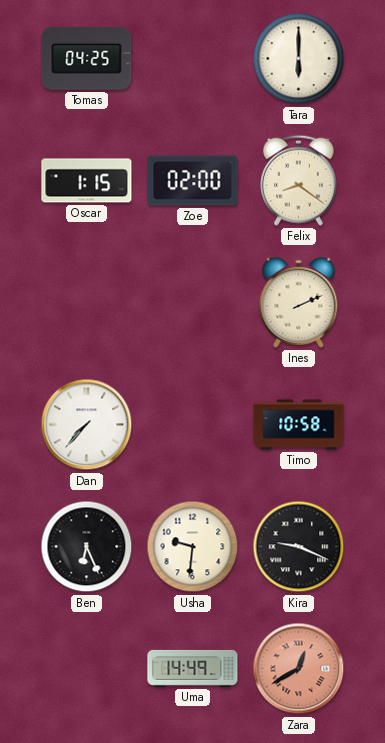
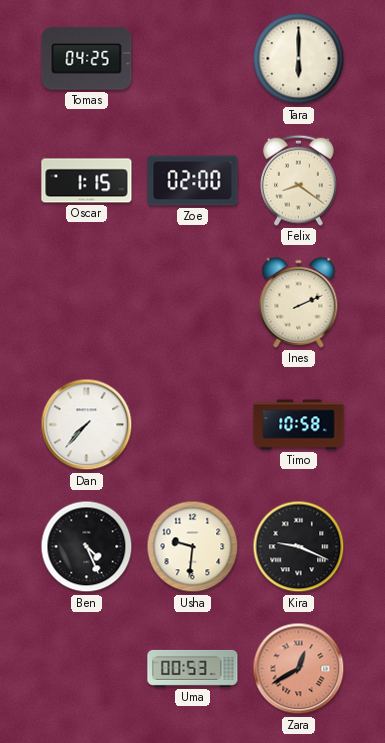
Ben: 6:26 -> 4:26
Uma: 14:49 -> 00:53
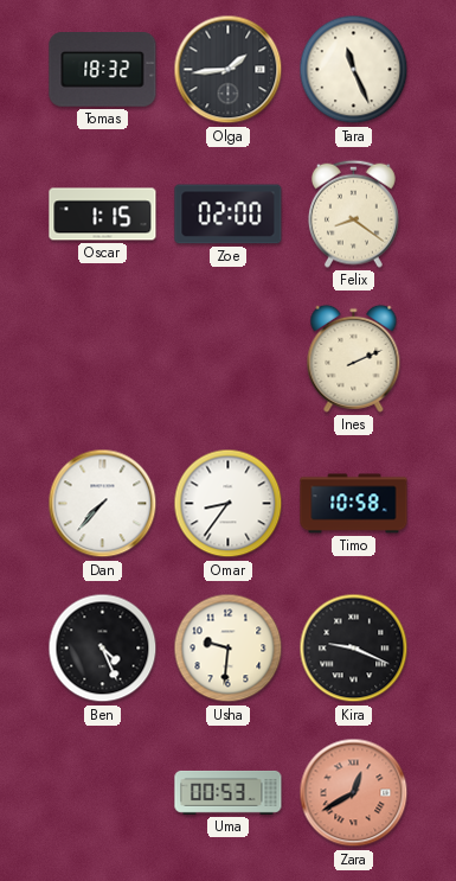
Tomas: 04:25 -> 18:32
Olga: none -> 1:44
Tara: 6:00 -> 11:26
Omar: none -> 8:36
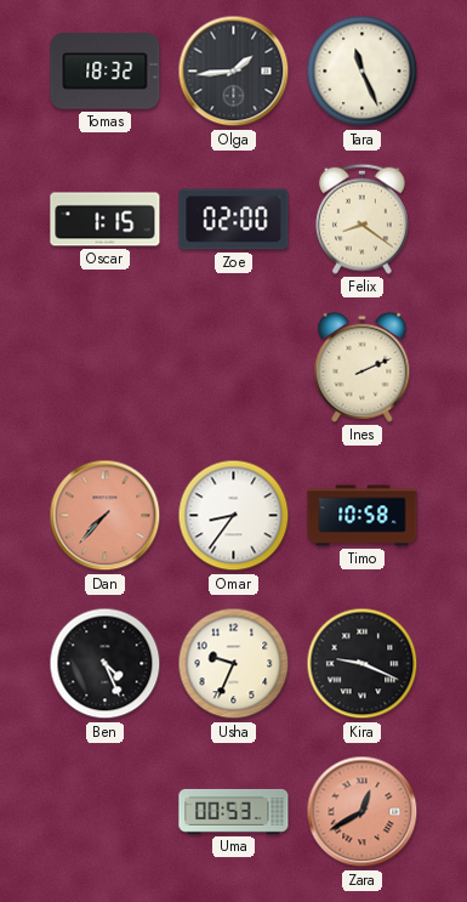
Dan dial: white -> salmon
Usha: 9:31 -> 9:34
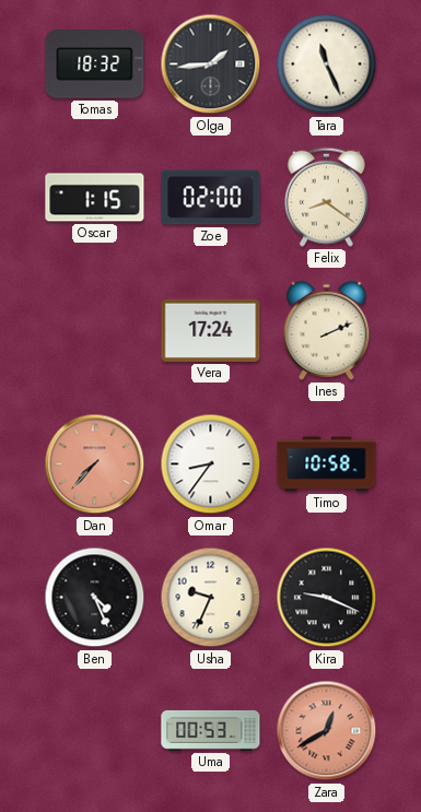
Vera: none -> 17:24
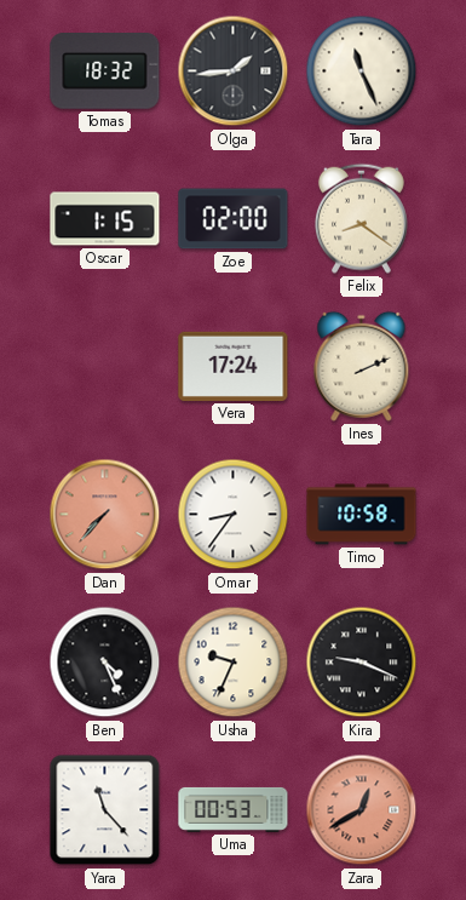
Yara: none -> 11:23
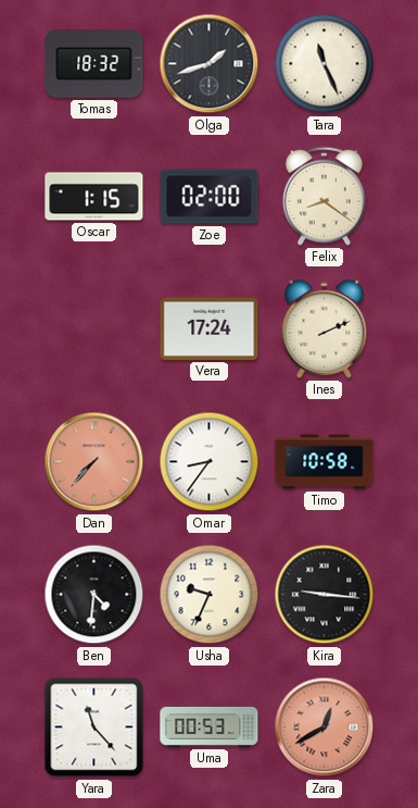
Olga: 1:44 -> 1:42
Ben: 4:26 -> 4:31
Kira: 9:19 -> 9:16
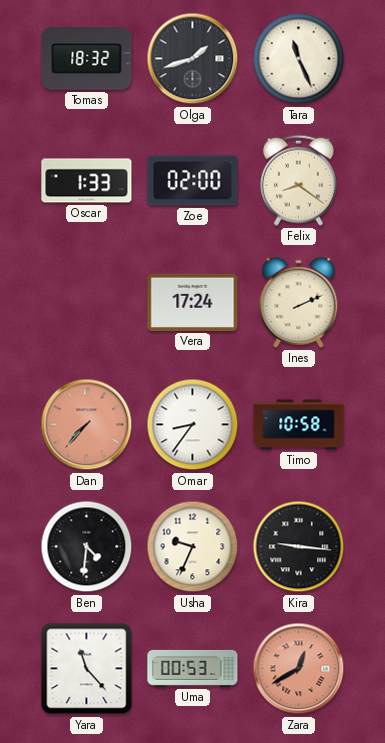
Oscar: 1:15 -> 1:33
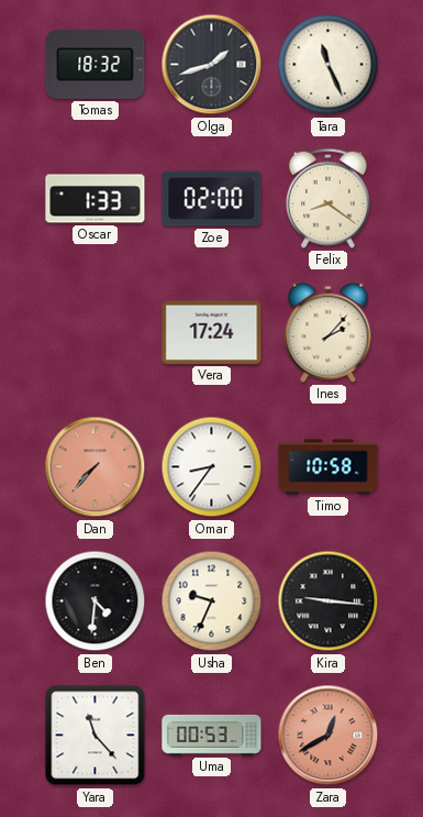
Ines: 2:11 -> 2:07
